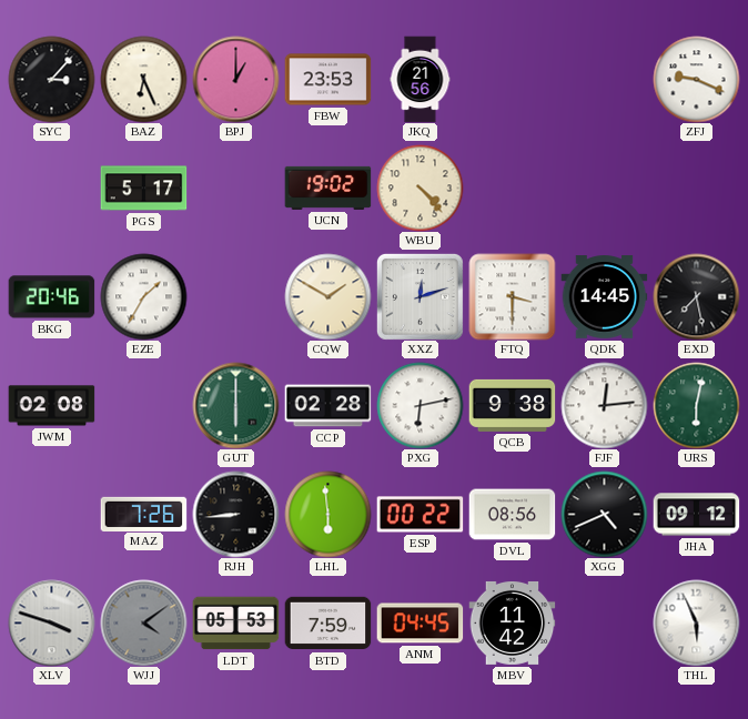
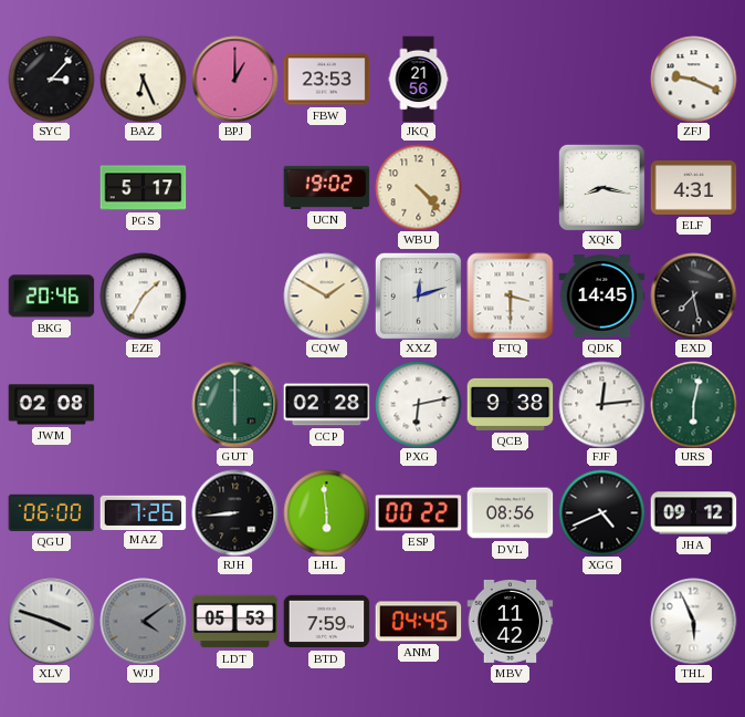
XQK: none -> 8:17
ELF: none -> 4:31
QGU: none -> 06:00
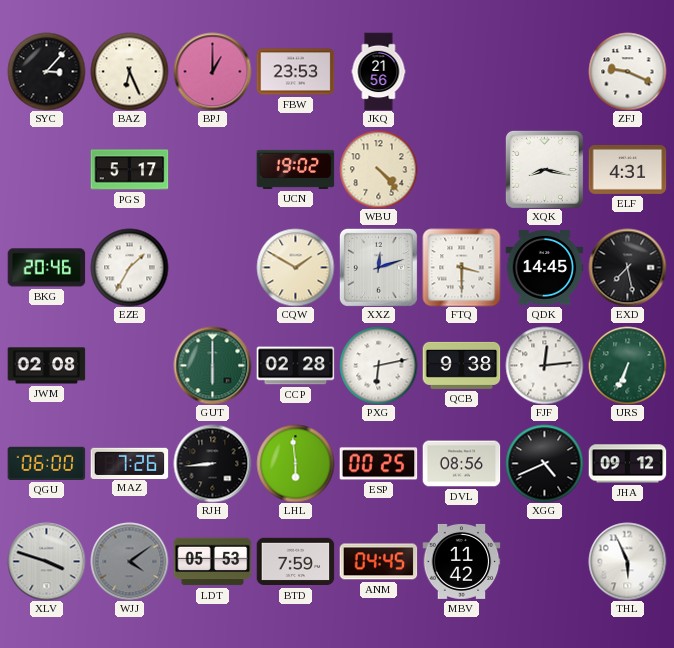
URS: 6:02 -> 6:34
ESP: 00:22 -> 00:25
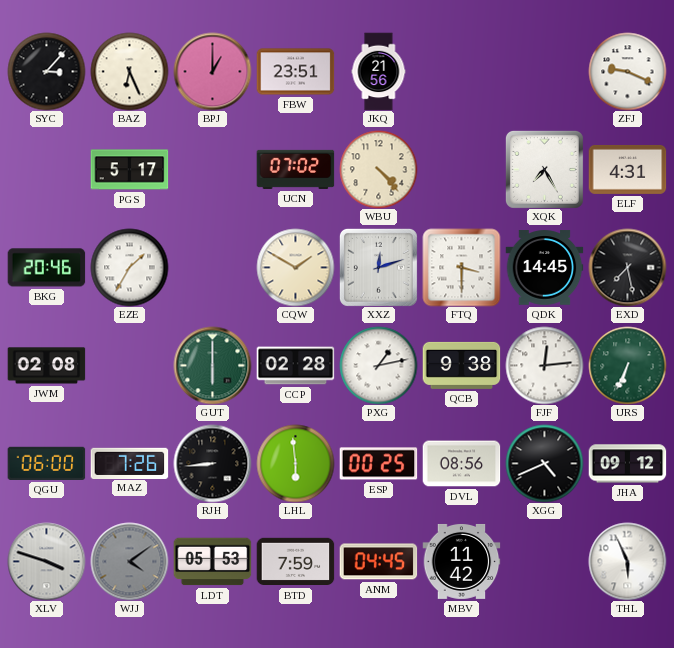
FBW: 23:53 -> 23:51
UCN: 19:02 -> 07:02
XQK: 8:17 -> 7:25
PXG: 6:13 -> 1:13
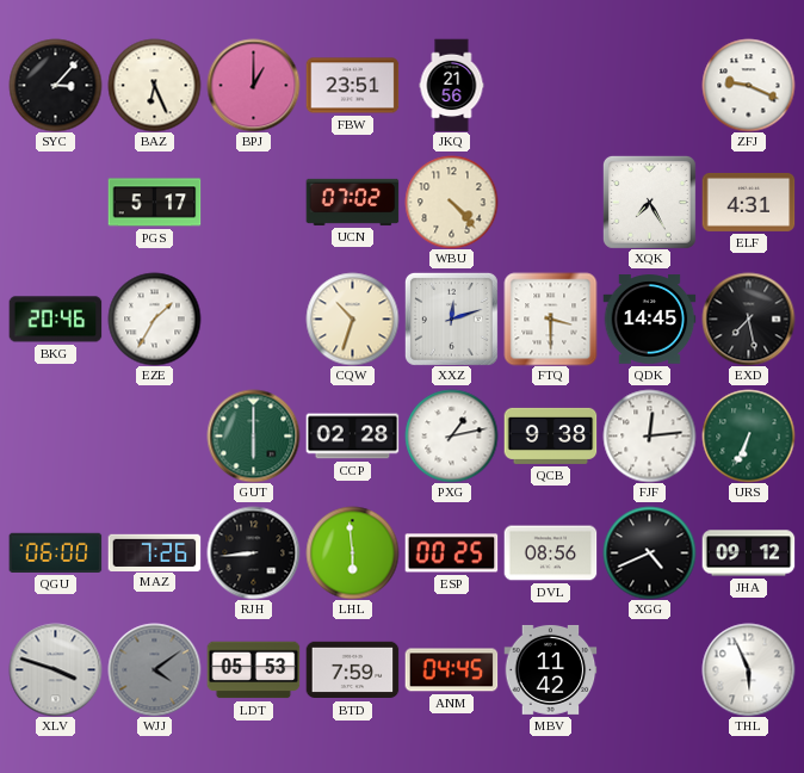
CQW: 1:50 -> 10:33
JWM: 02:08 -> none
